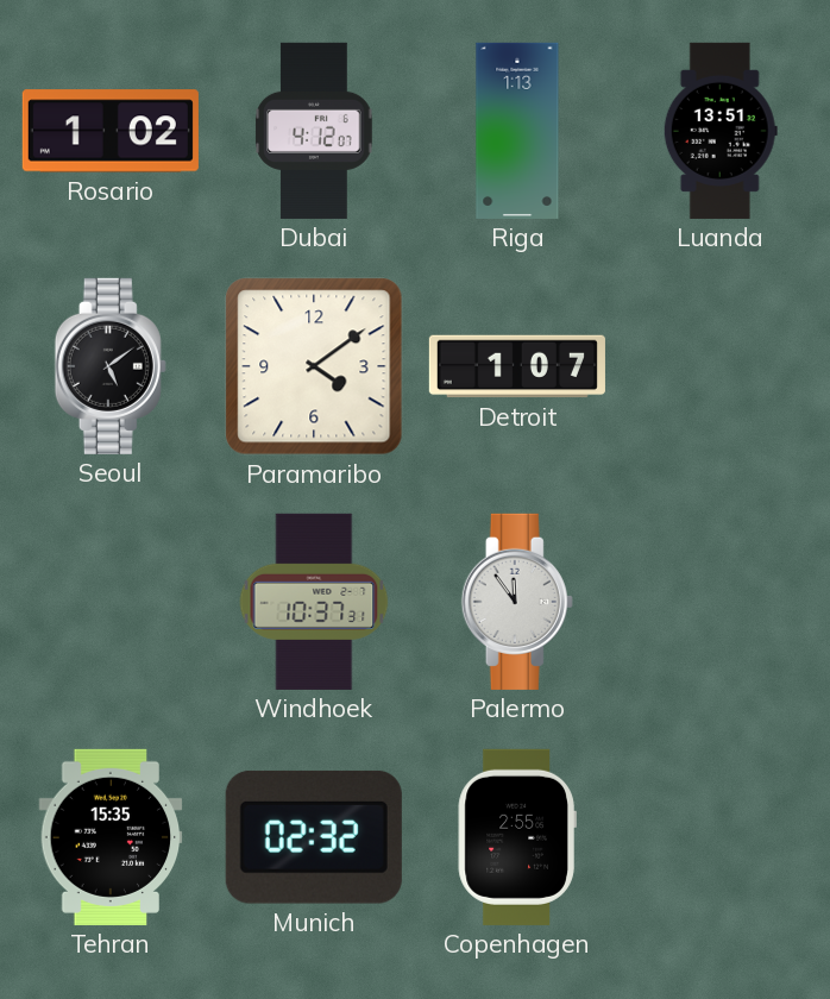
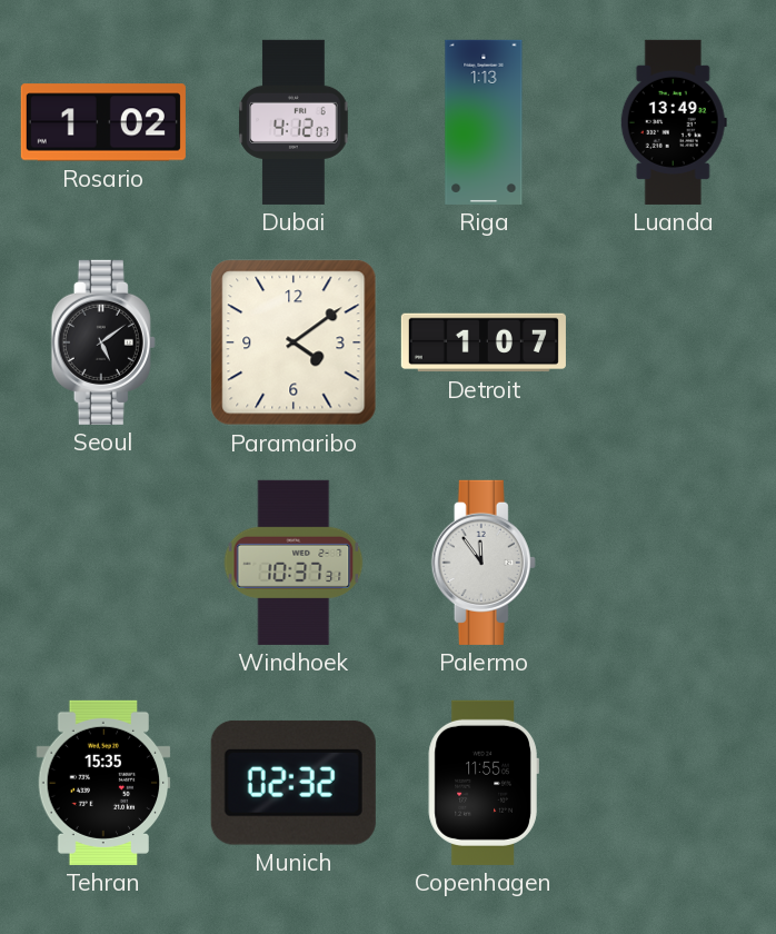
Luanda: 13:51 -> 13:49
Copenhagen: 2:55 -> 11:55
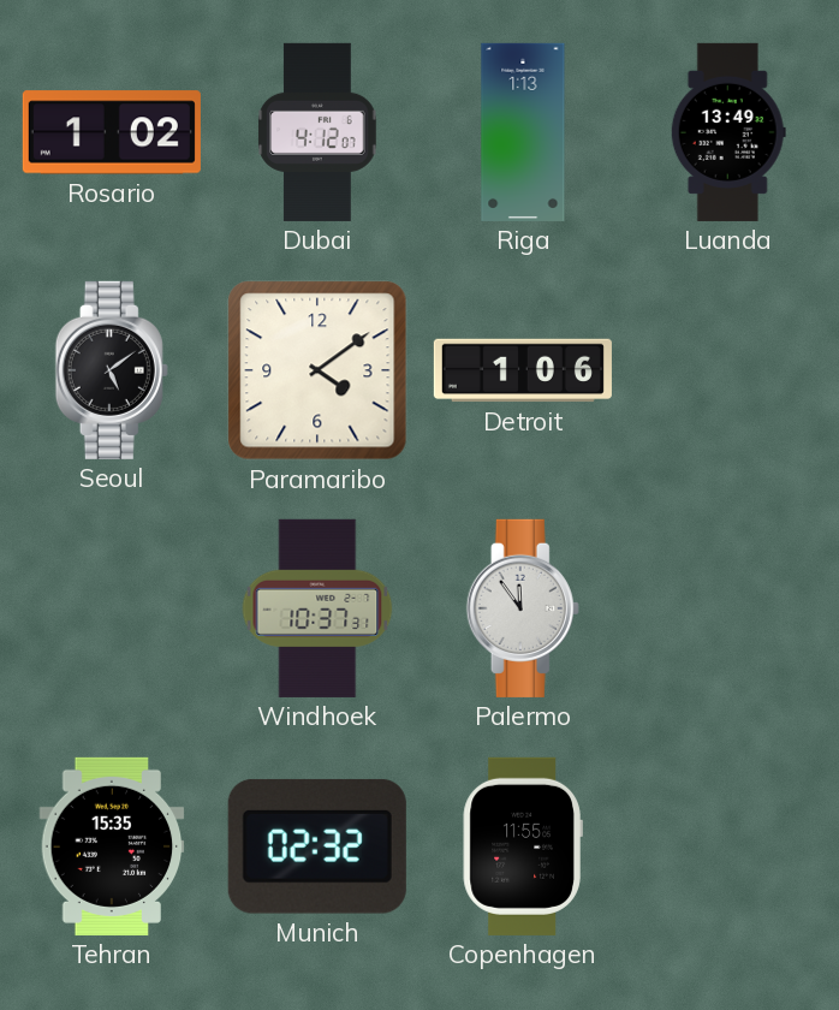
Detroit: 1:07 -> 1:06
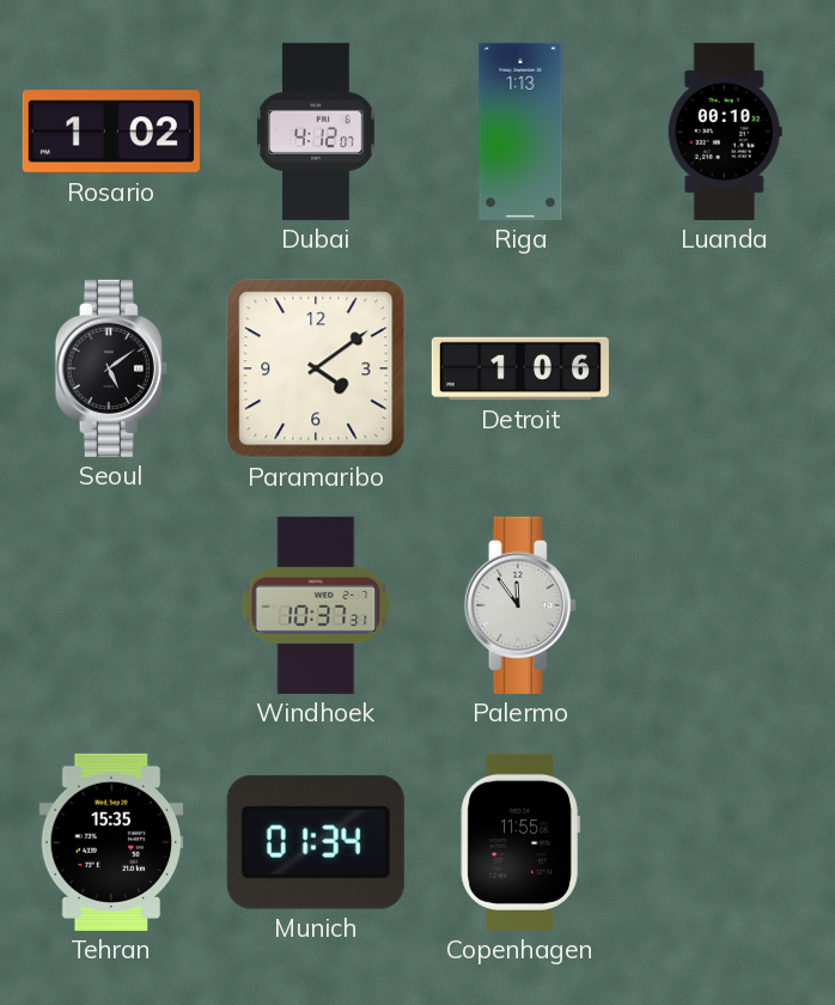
Luanda: 13:49 -> 00:10
Munich: 02:32 -> 01:34
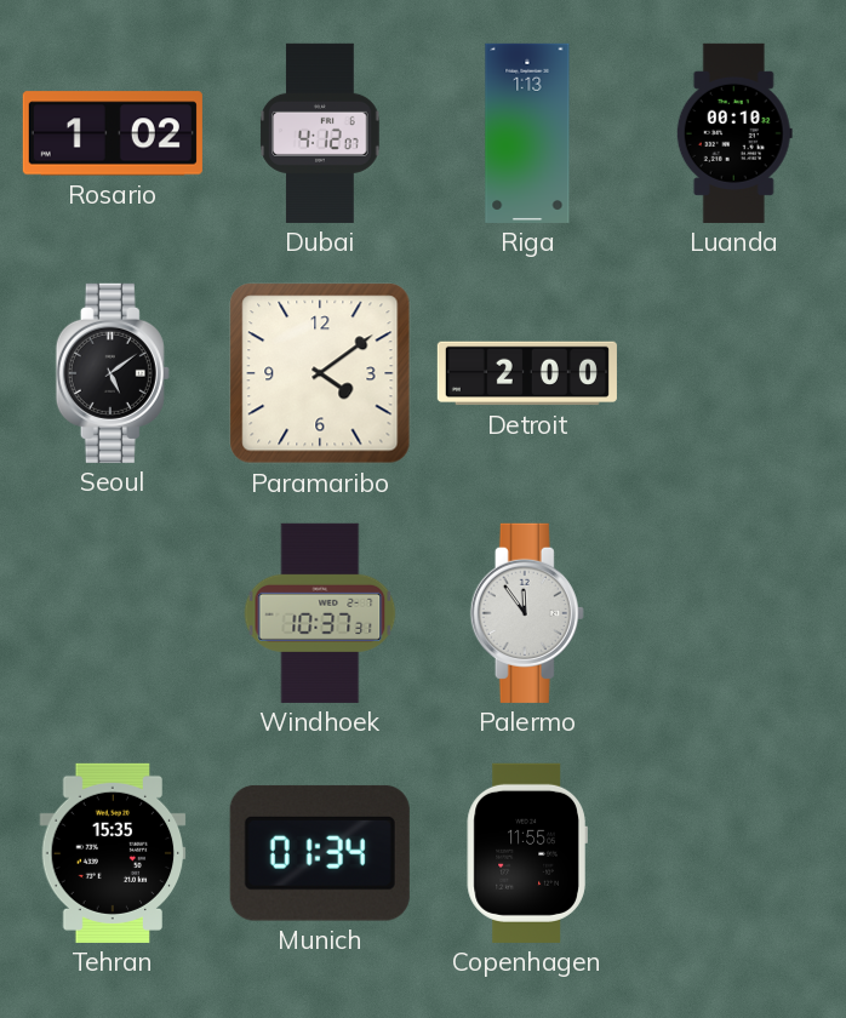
Detroit: 1:06 -> 2:00
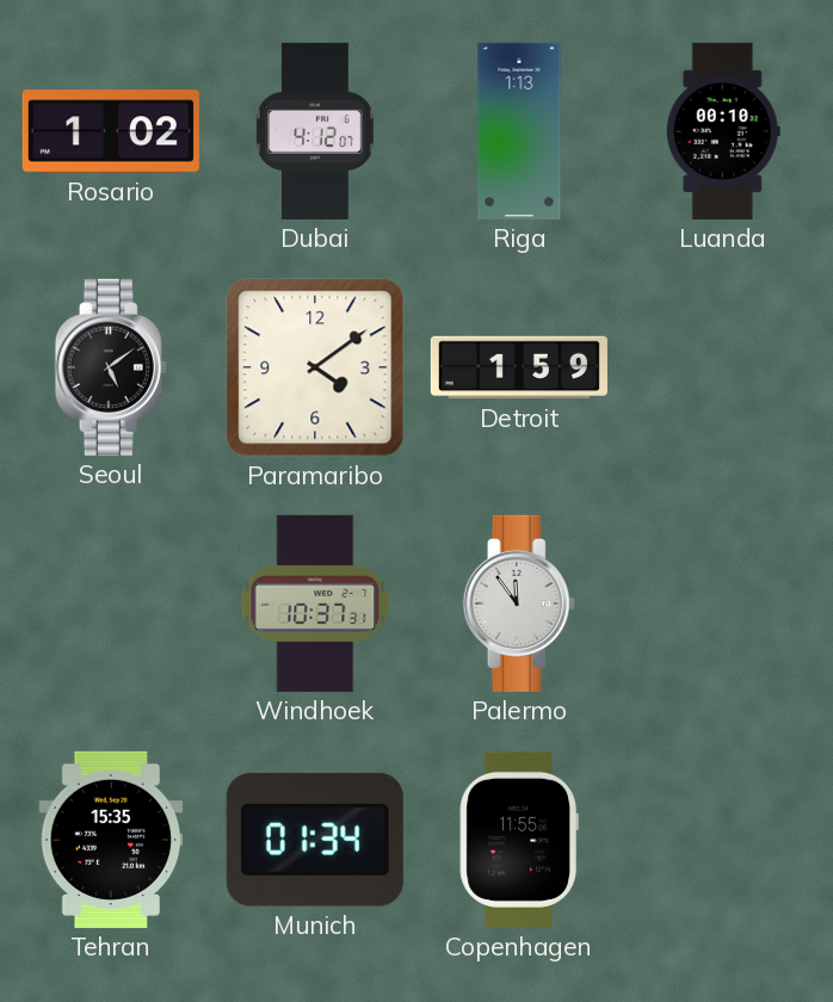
Detroit: 2:00 -> 1:59
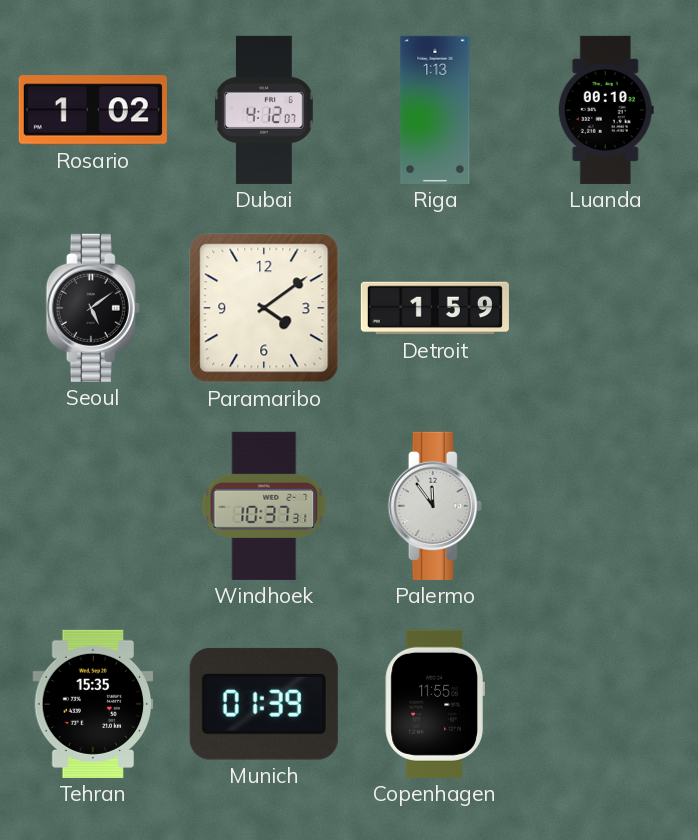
Munich: 01:34 -> 01:39
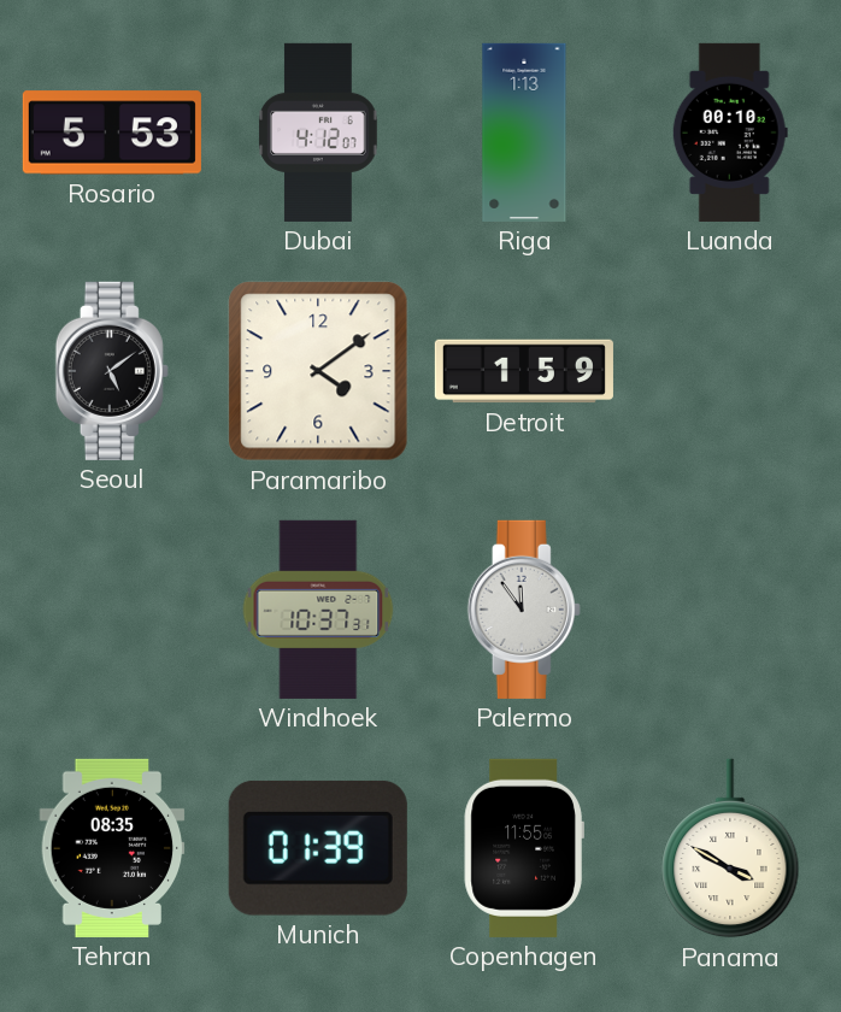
Rosario: 1:02 -> 5:53
Tehran: 15:35 -> 08:35
Panama: none -> 3:50
